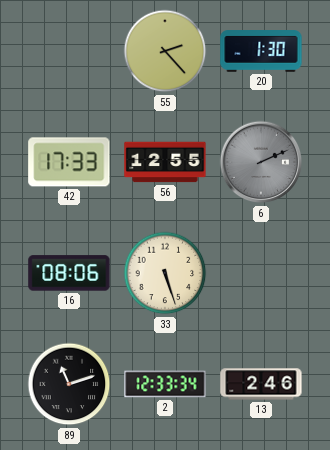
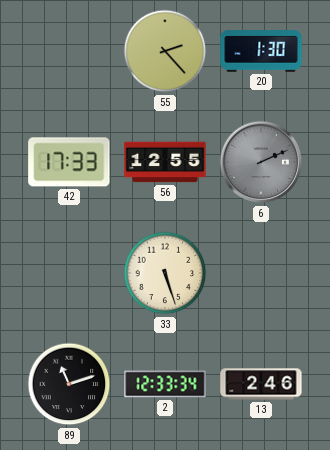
16: 08:06 -> none
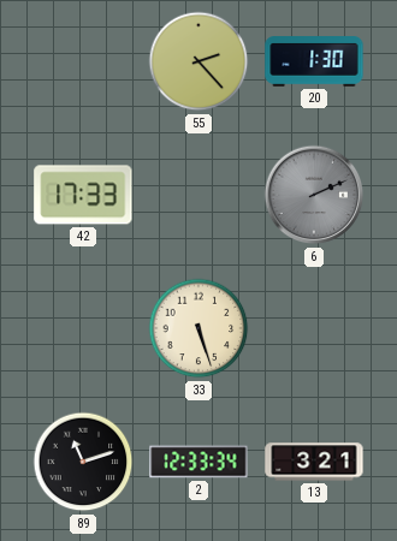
56: 12:55 -> none
13: 2:46 -> 3:21
